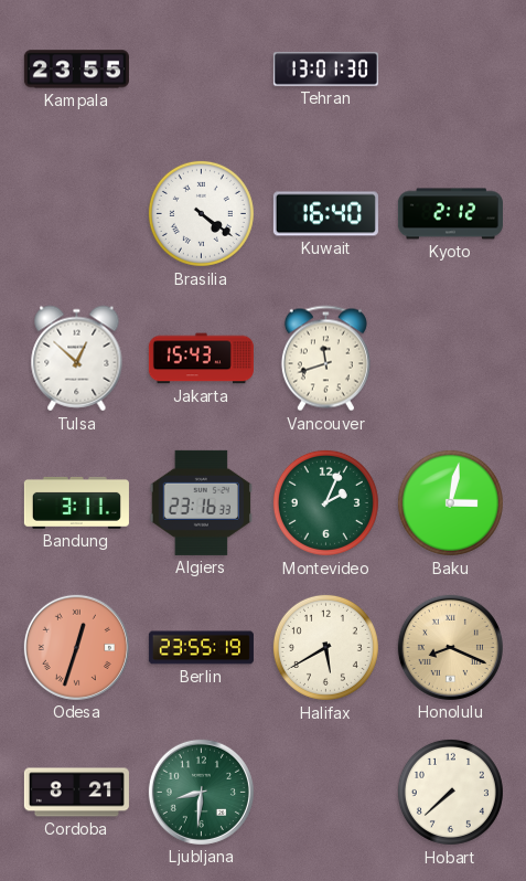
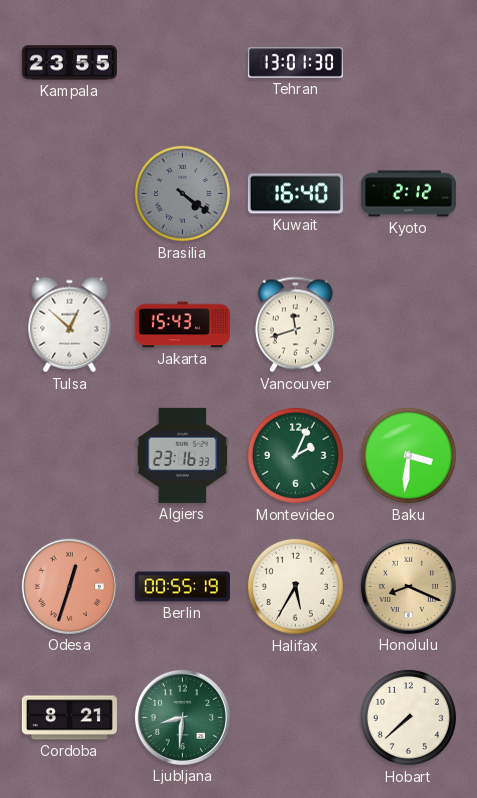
Brasilia dial: white -> grey
Bandung: 3:11 -> none
Baku: 3:02 -> 3:31
Berlin: 23:55 -> 00:55
Halifax: 5:40 -> 5:35
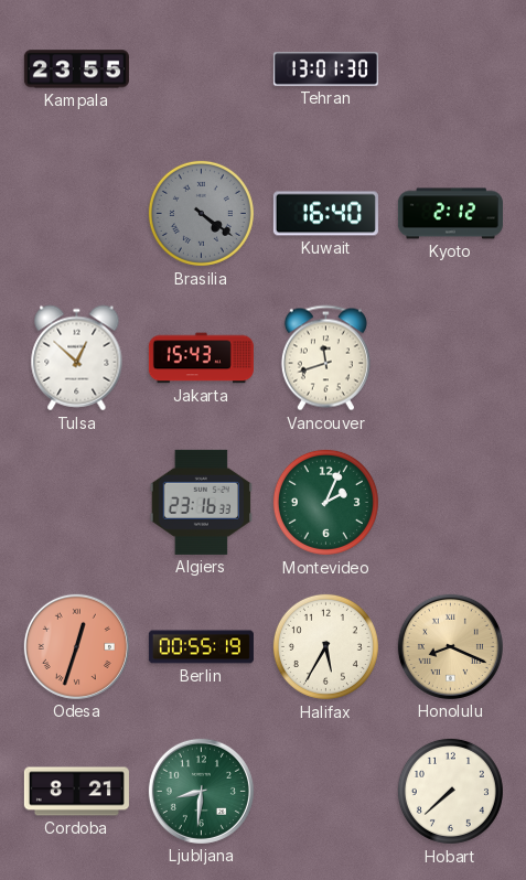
Baku: 3:31 -> none
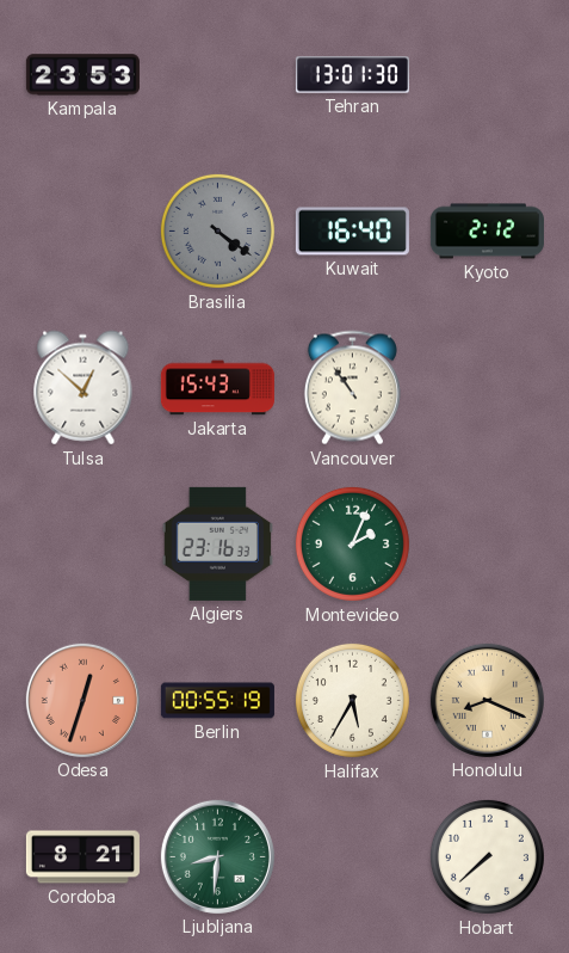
Kampala: 23:55 -> 23:53
Vancouver: 11:42 -> 10:54
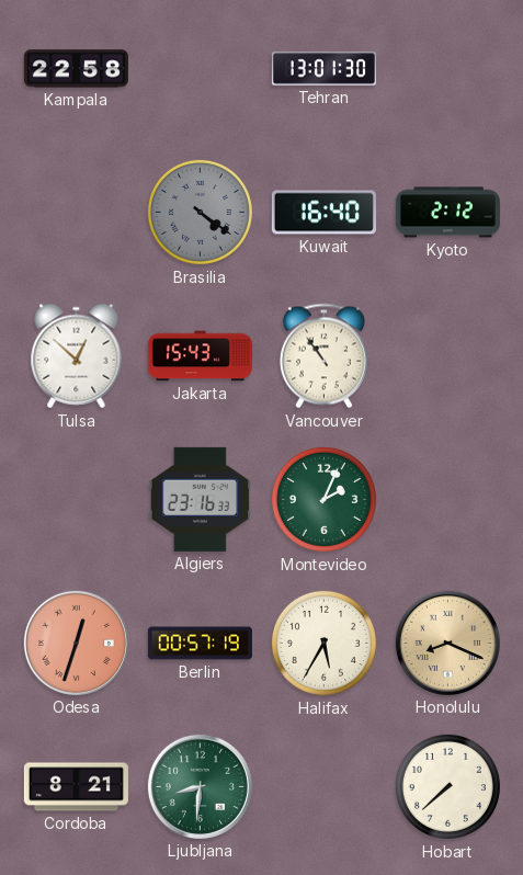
Kampala: 23:53 -> 22:58
Berlin: 00:55 -> 00:57
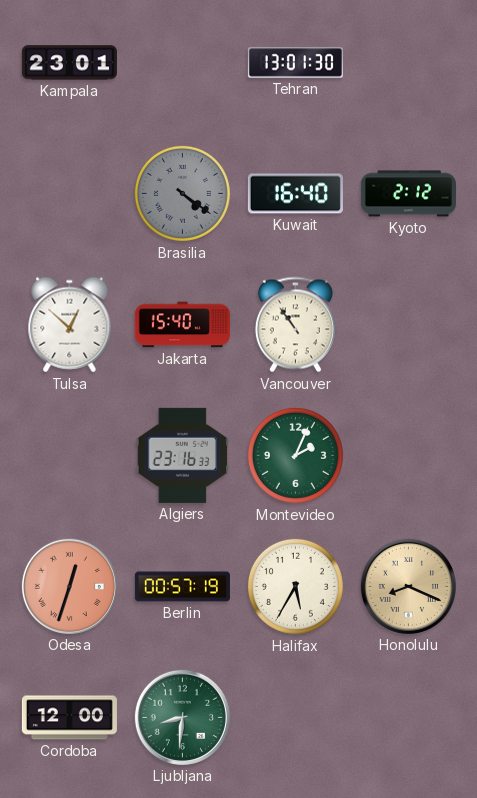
Kampala: 22:58 -> 23:01
Jakarta: 15:43 -> 15:40
Cordoba: 8:21 -> 12:00
Hobart: 7:38 -> none
